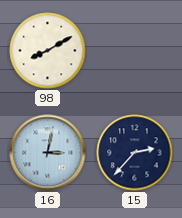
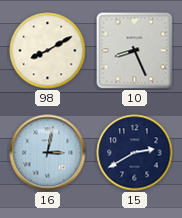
10: none -> 8:26
15: 2:37 -> 2:40
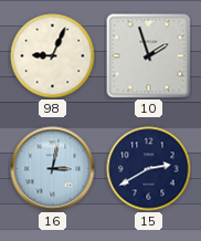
98: 8:10 -> 9:04
10: 8:26 -> 1:57
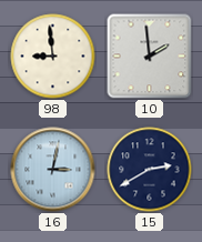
98: 9:04 -> 8:59
10: 1:57 -> 1:59
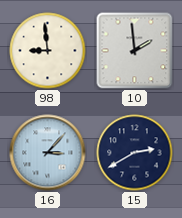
16: 3:02 -> 3:07
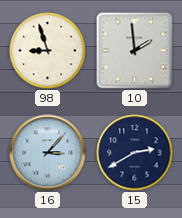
98: 8:59 -> 8:57
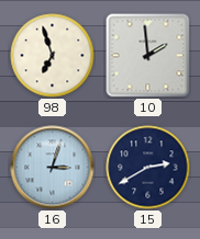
98: 8:57 -> 6:57
16: 3:07 -> 3:03
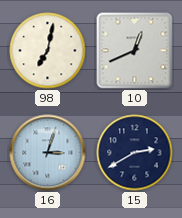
98: 6:57 -> 7:02
10: 1:59 -> 12:41
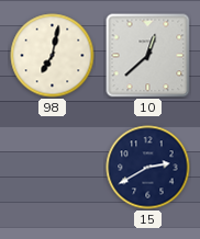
10: 12:41 -> 12:38
16: 3:03 -> none
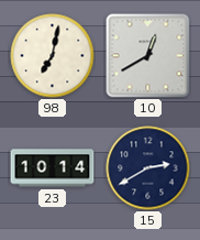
10: 12:38 -> 12:40
23: none -> 10:14
